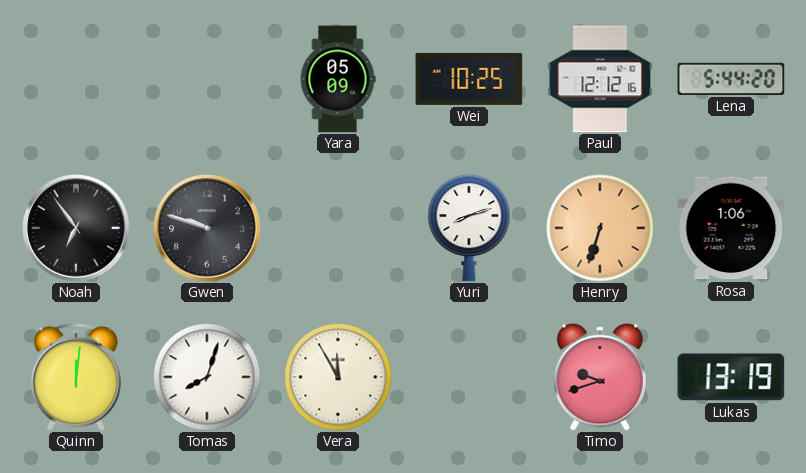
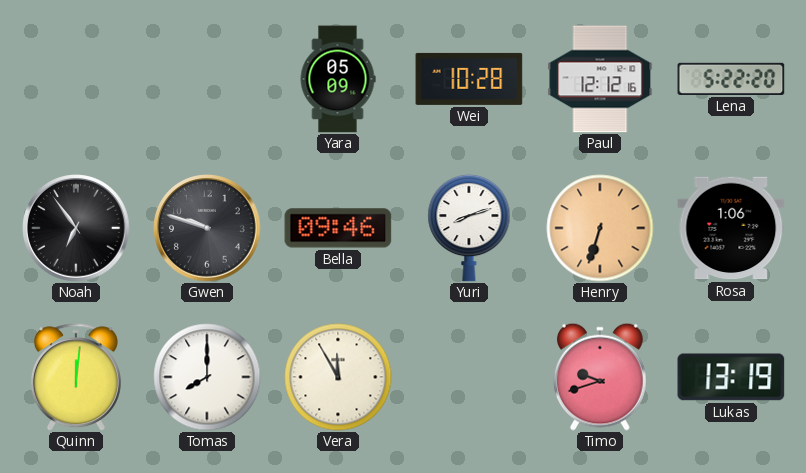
Wei: 10:25 -> 10:28
Lena: 5:44 -> 5:22
Bella: none -> 09:46
Tomas: 8:03 -> 8:00
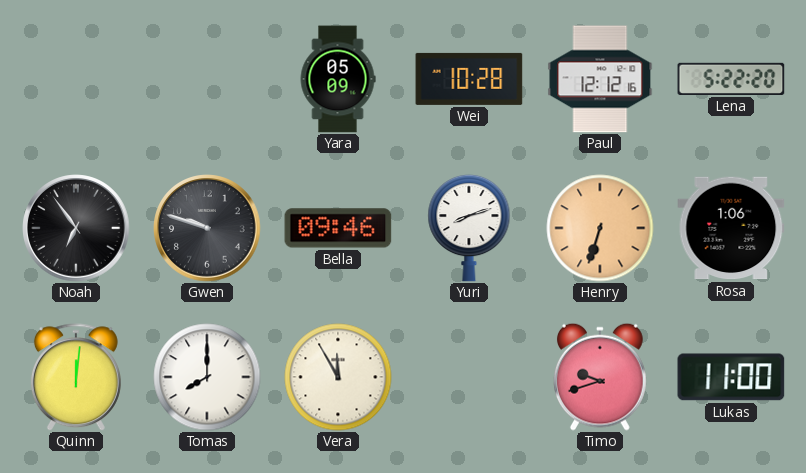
Lukas: 13:19 -> 11:00
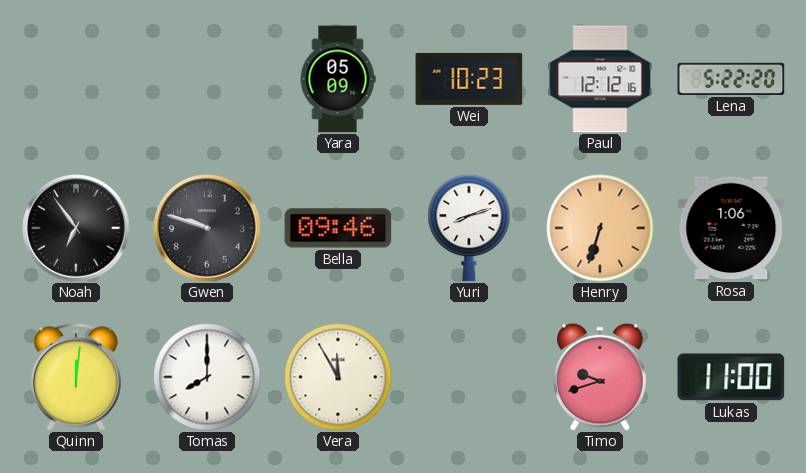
Wei: 10:28 -> 10:23
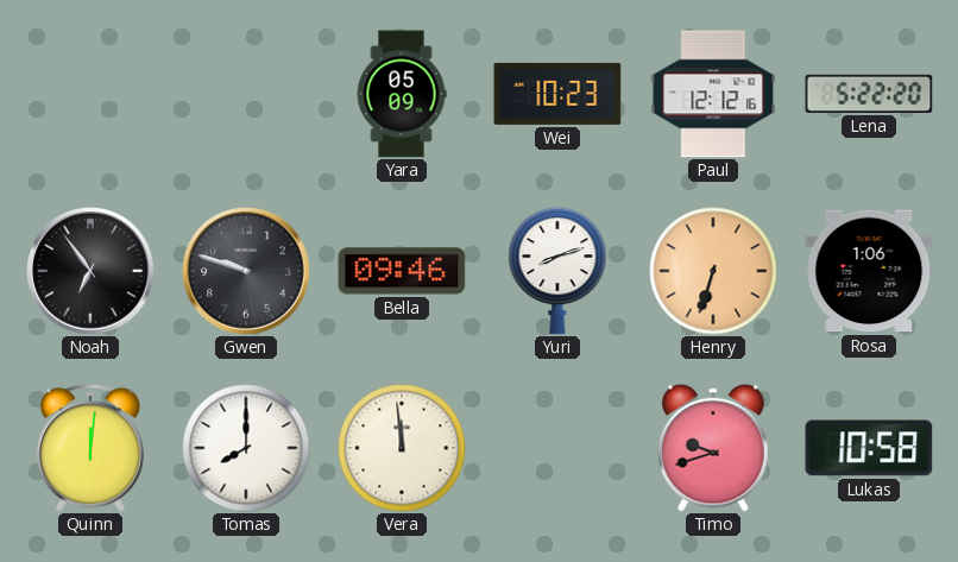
Vera: 11:55 -> 11:59
Lukas: 11:00 -> 10:58
